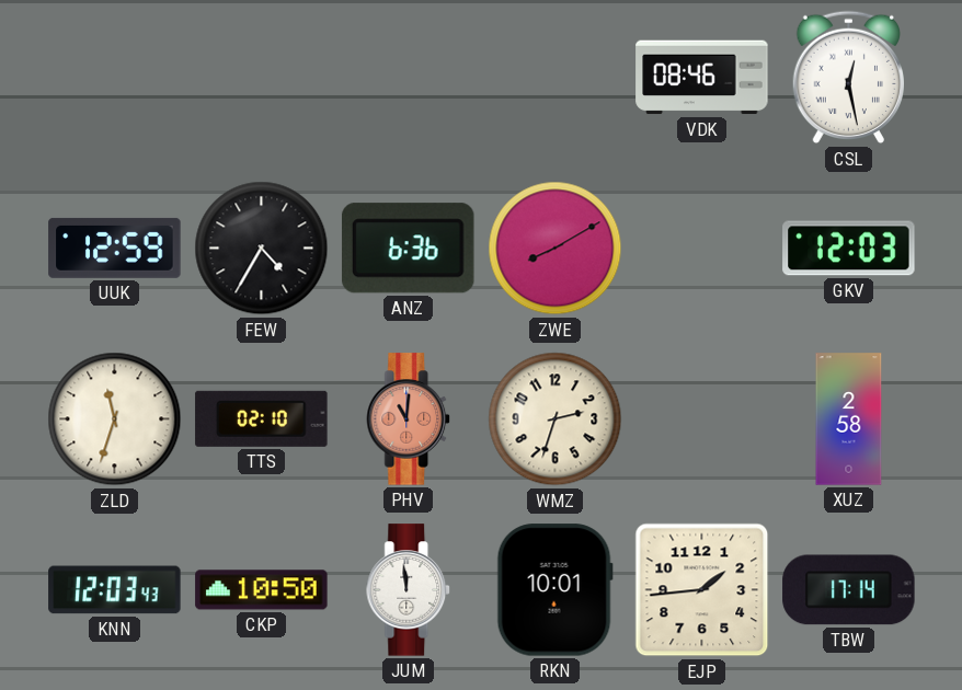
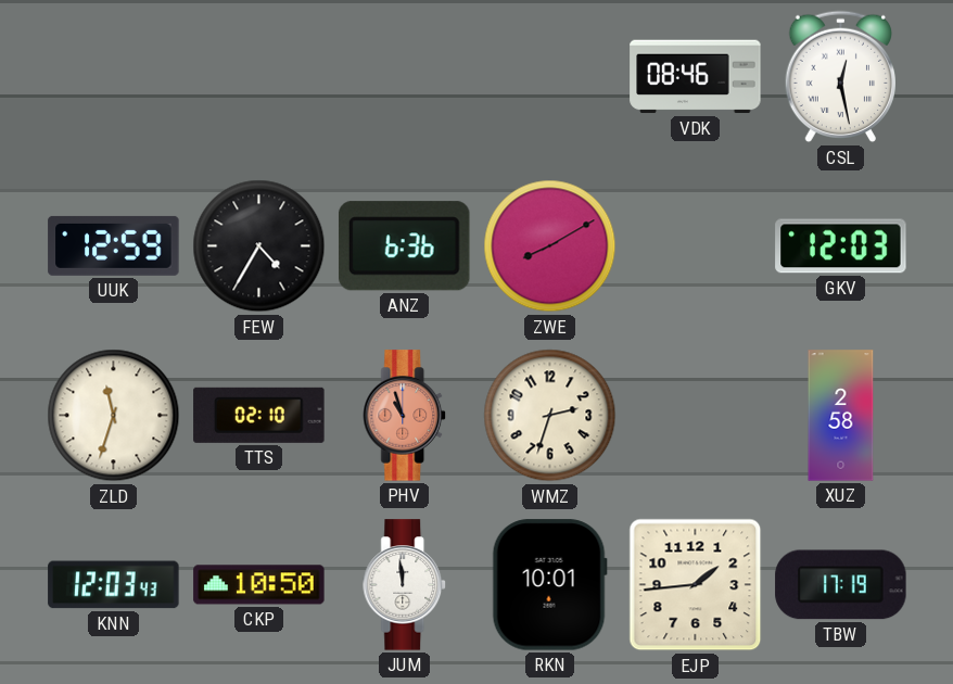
PHV: 11:01 -> 10:57
TBW: 17:14 -> 17:19
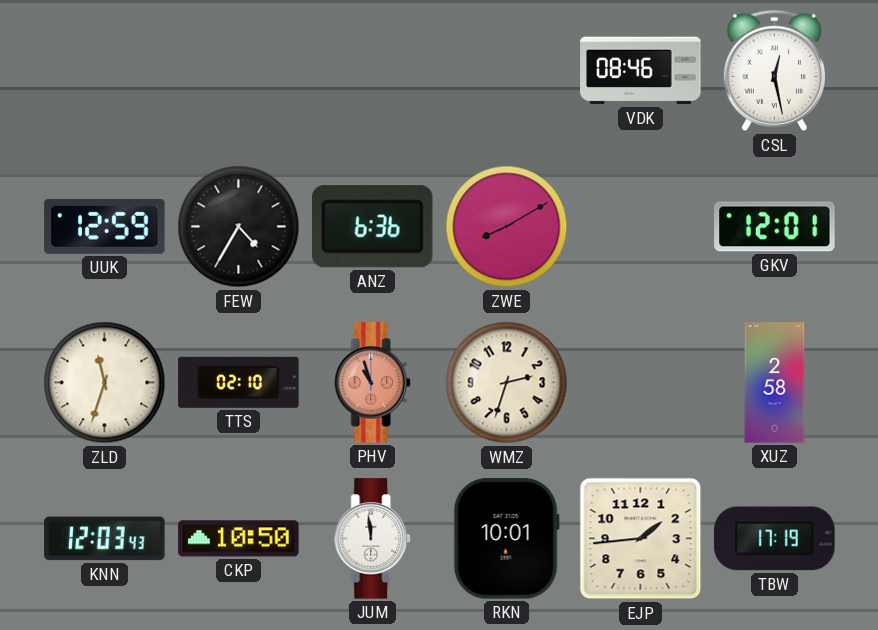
GKV: 12:03 -> 12:01
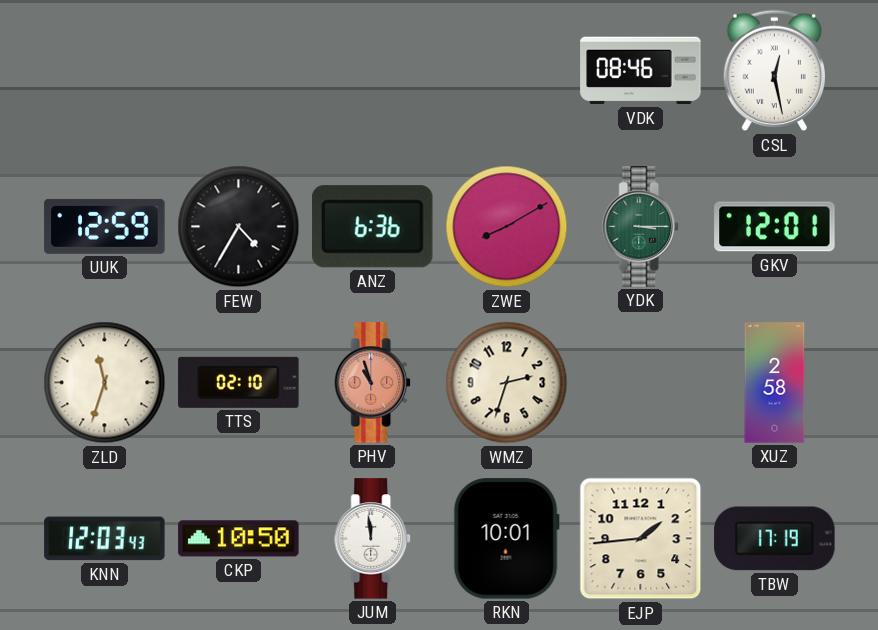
YDK: none -> 3:15
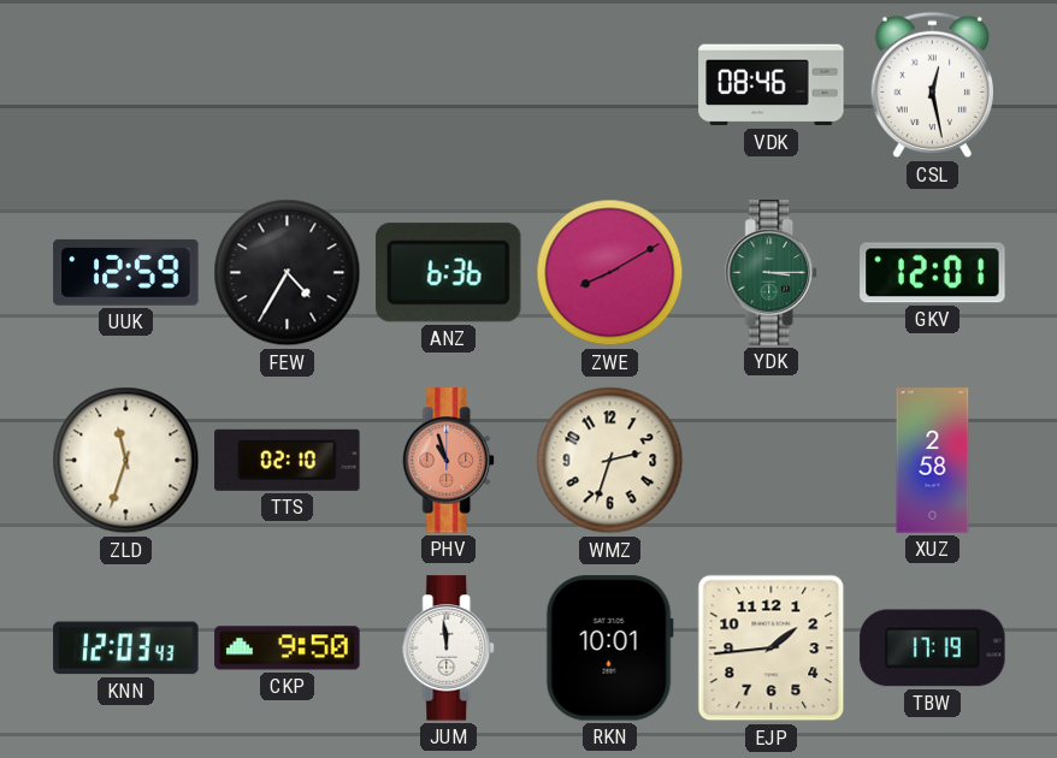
CKP: 10:50 -> 9:50
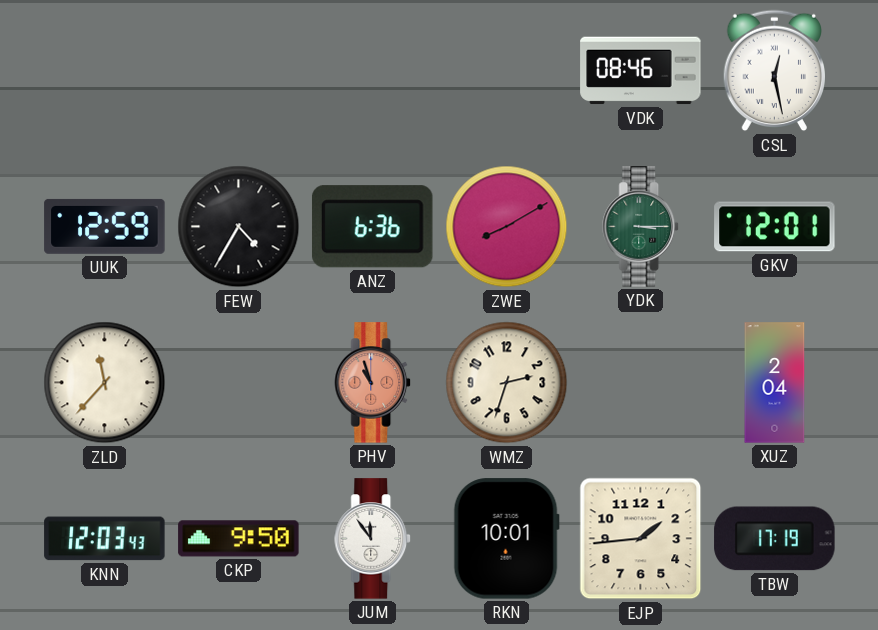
ZLD: 11:33 -> 11:37
TTS: 02:10 -> none
XUZ: 2:58 -> 2:04
JUM: 11:59 -> 11:54
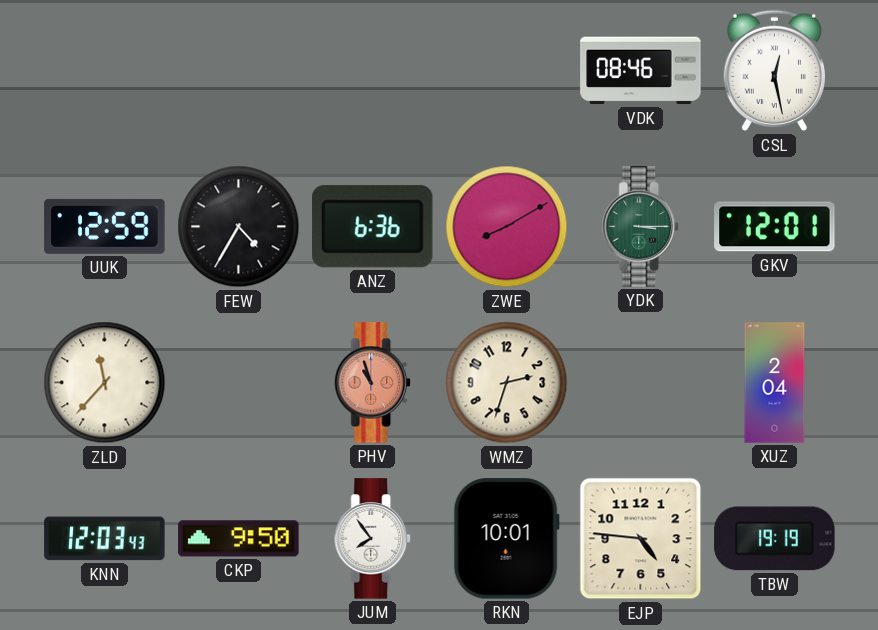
JUM: 11:54 -> 7:54
EJP: 1:44 -> 4:46
TBW: 17:19 -> 19:19
